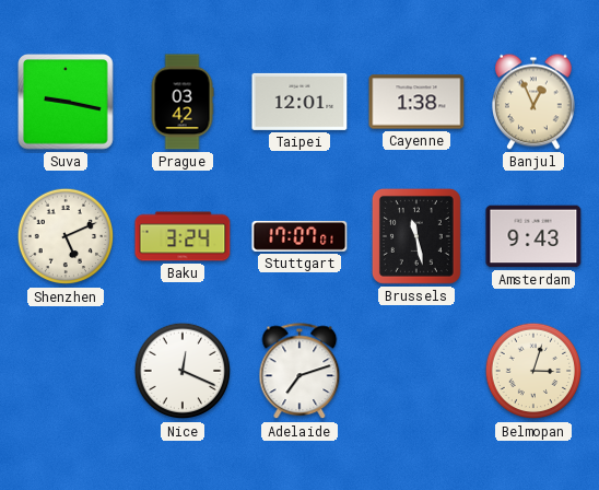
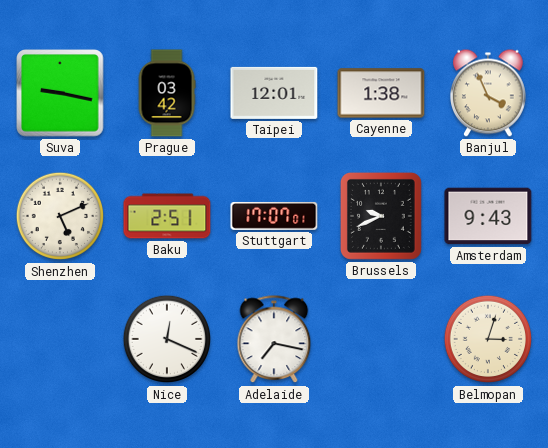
Banjul: 12:56 -> 3:56
Baku: 3:24 -> 2:51
Brussels: 11:28 -> 9:41
Adelaide: 7:12 -> 7:17
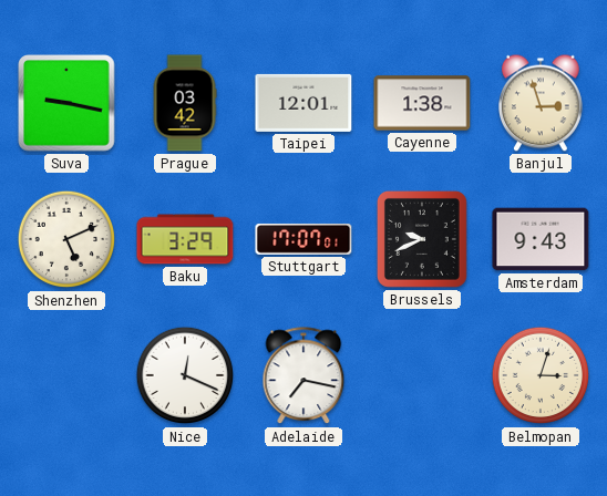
Banjul: 3:56 -> 2:57
Baku: 2:51 -> 3:29
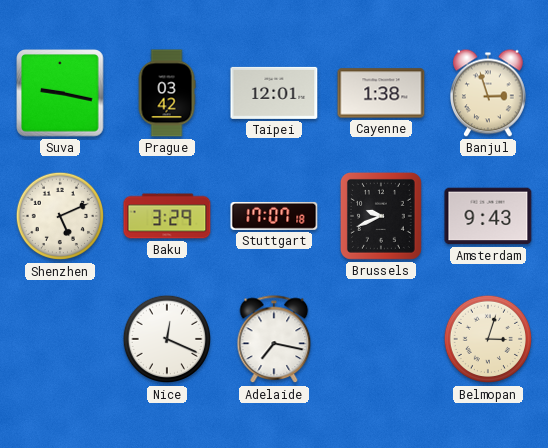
Stuttgart: 17:07:01 -> 17:07:18
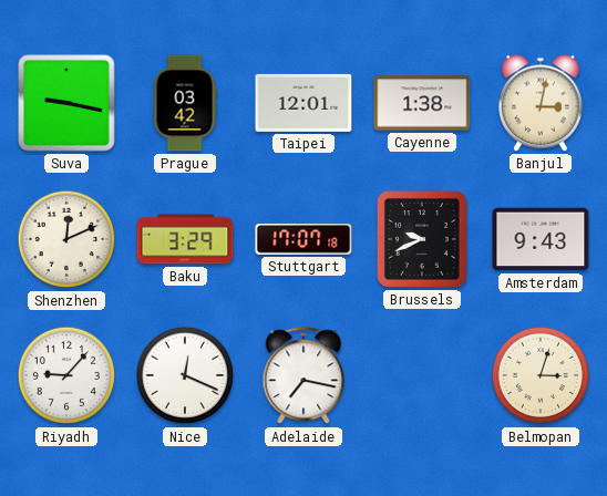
Banjul: 2:57 -> 3:02
Shenzhen: 5:11 -> 12:11
Riyadh: none -> 9:07
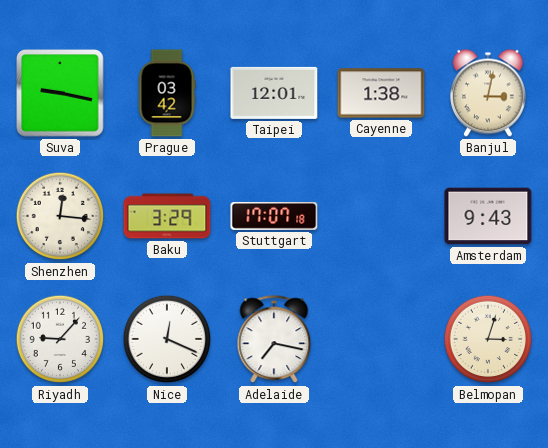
Shenzhen: 12:11 -> 12:16
Brussels: 9:41 -> none
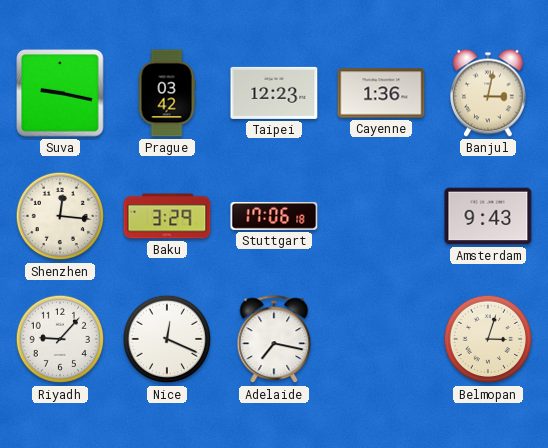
Taipei: 12:01 -> 12:23
Cayenne: 1:38 -> 1:36
Stuttgart: 17:07 -> 17:06
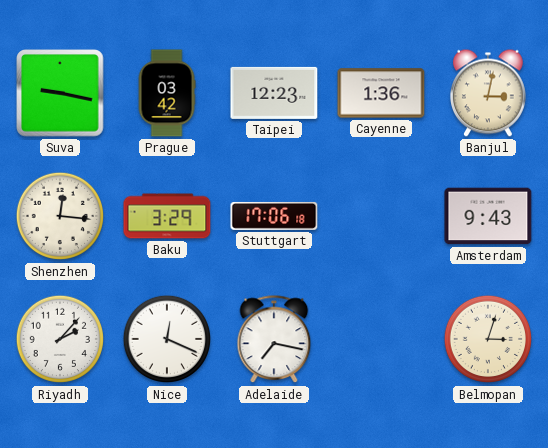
Riyadh: 9:07 -> 2:07
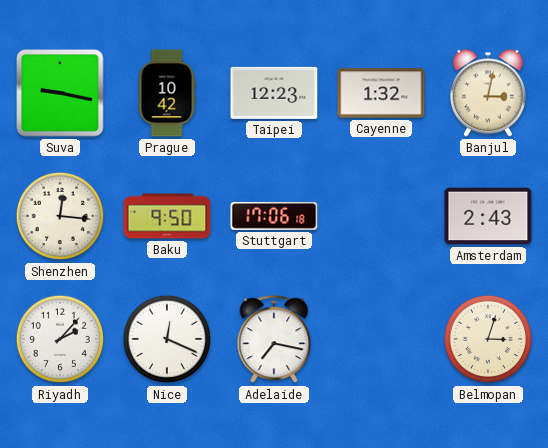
Prague: 03:42 -> 10:42
Cayenne: 1:36 -> 1:32
Baku: 3:29 -> 9:50
Amsterdam: 9:43 -> 2:43
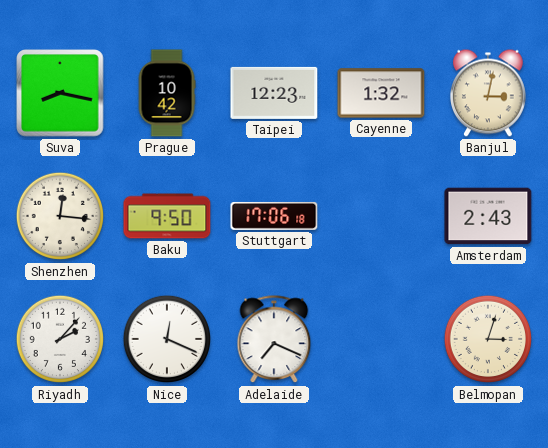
Suva: 9:17 -> 8:17
Adelaide: 7:17 -> 7:19
